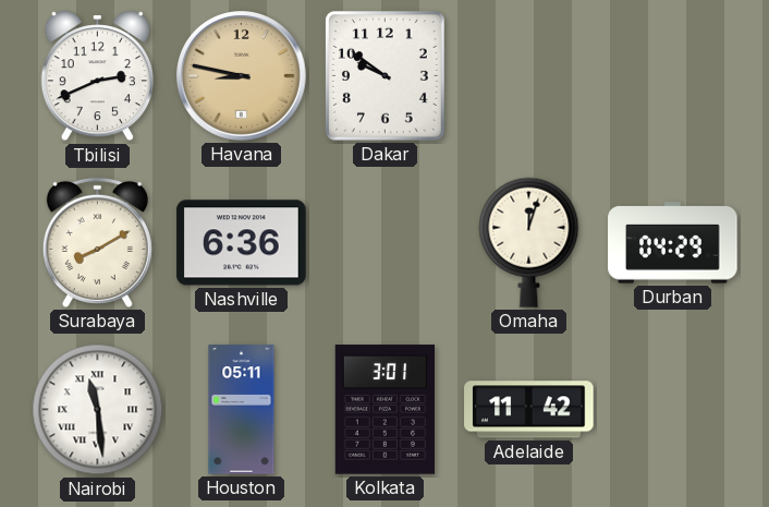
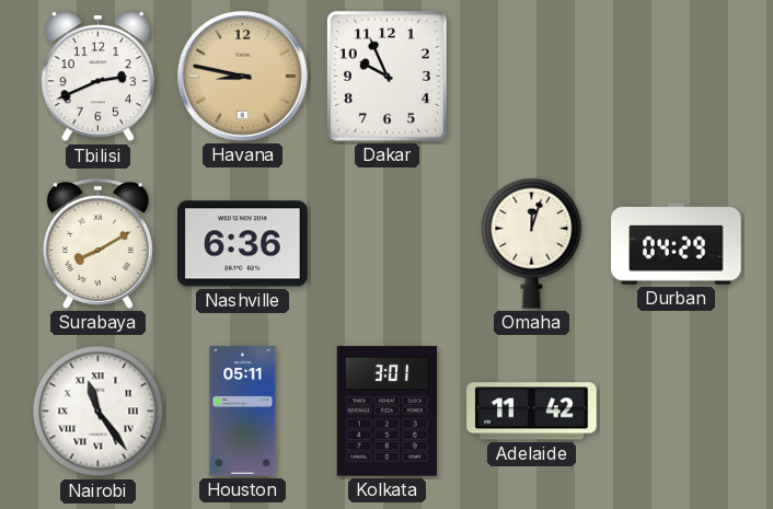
Dakar: 9:51 -> 9:56
Nairobi: 11:29 -> 11:24
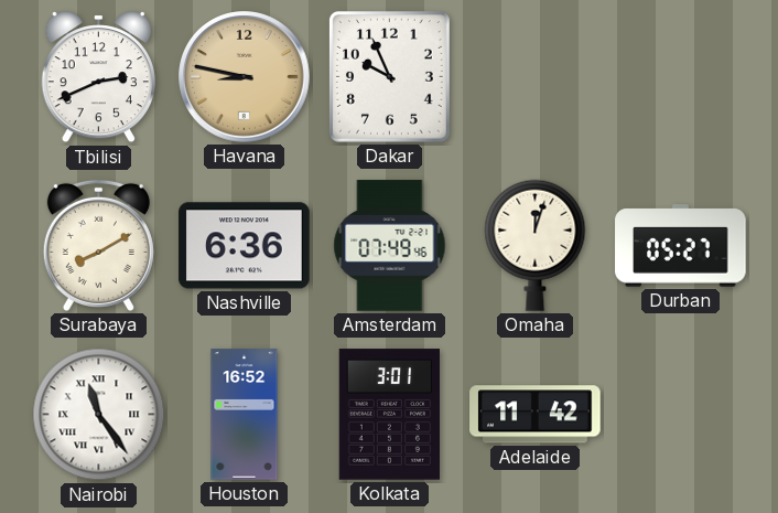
Amsterdam: none -> 07:49
Durban: 04:29 -> 05:27
Houston: 05:11 -> 16:52
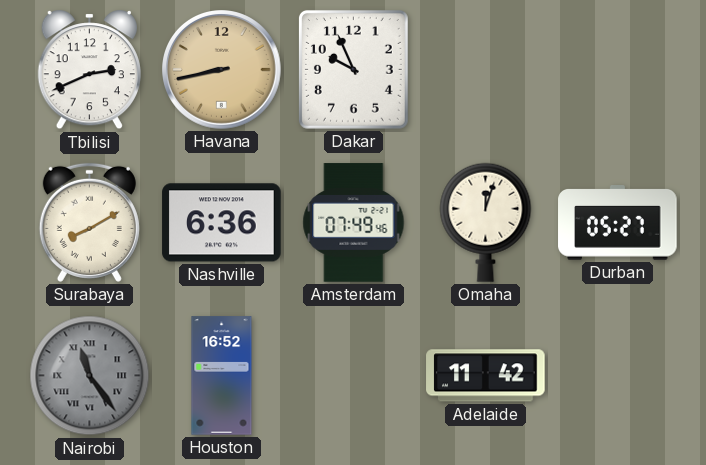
Havana: 8:47 -> 8:43
Nairobi dial: white -> grey
Kolkata: 3:01 -> none
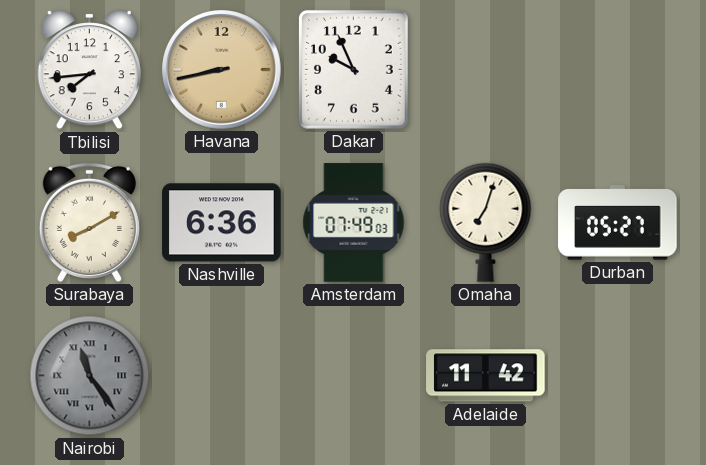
Tbilisi: 2:41 -> 7:44
Amsterdam: 07:49:46 -> 07:49:03
Omaha: 12:03 -> 7:03
Houston: 16:52 -> none
